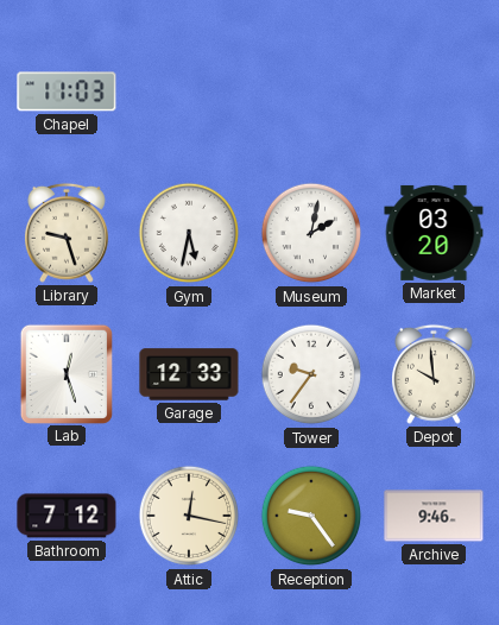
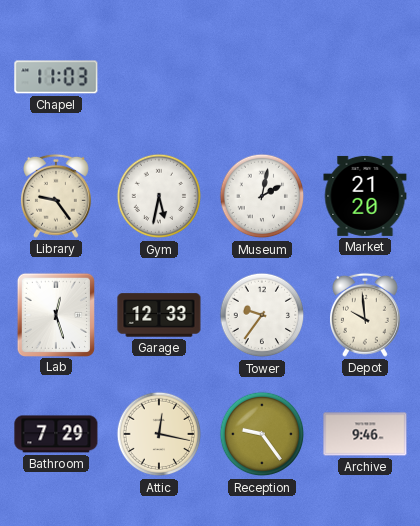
Library: 9:27 -> 9:24
Market: 03:20 -> 21:20
Bathroom: 7:12 -> 7:29
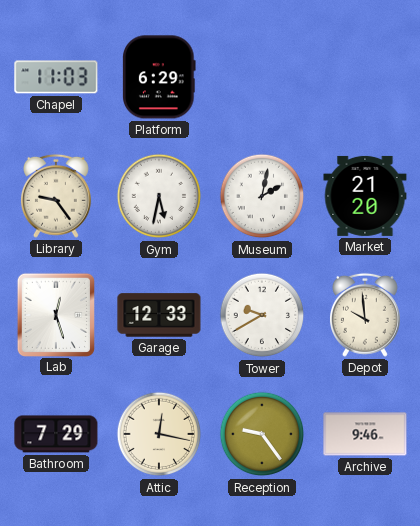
Platform: none -> 6:29
Tower: 9:36 -> 9:40
